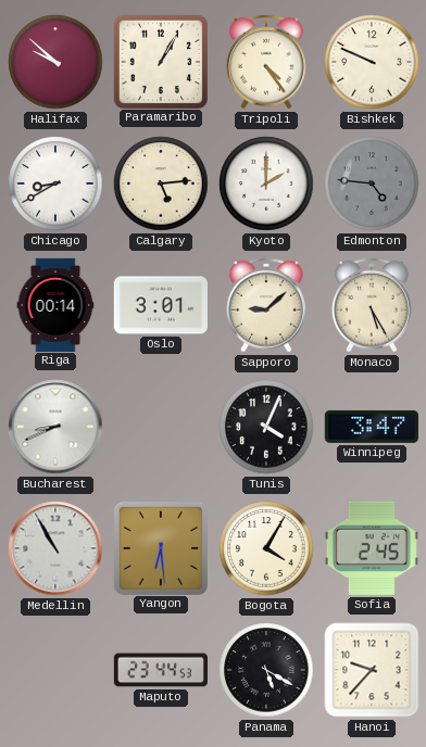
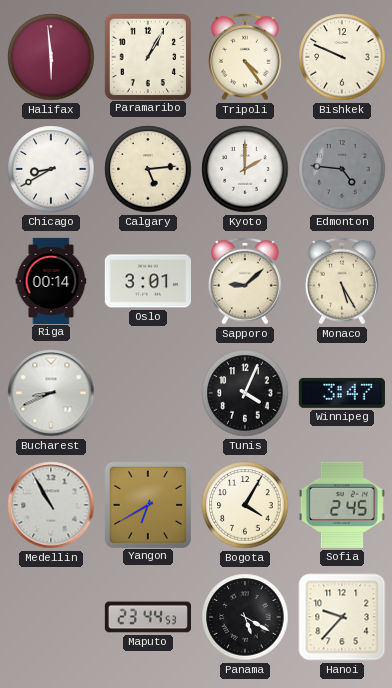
Halifax: 9:52 -> 5:59
Yangon: 6:29 -> 6:40
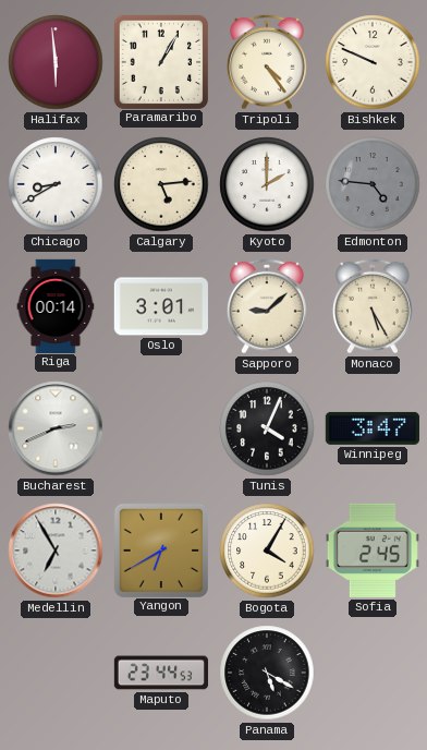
Bucharest: 8:41 -> 2:41
Medellin: 10:55 -> 6:55
Hanoi: 9:37 -> none
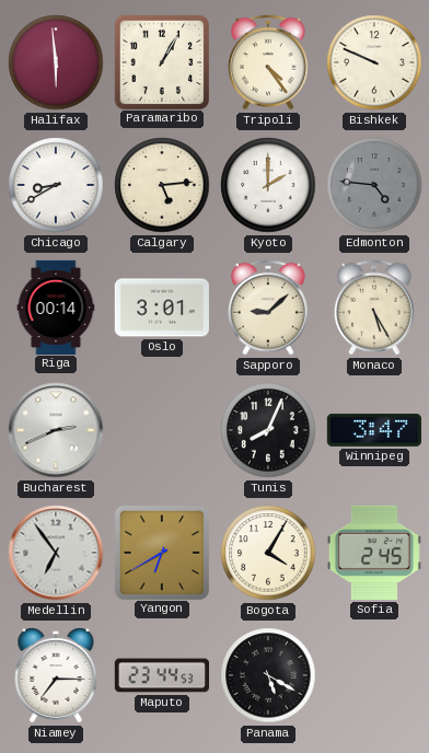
Tunis: 4:04 -> 8:04
Medellin: 6:55 -> 6:54
Niamey: none -> 7:15
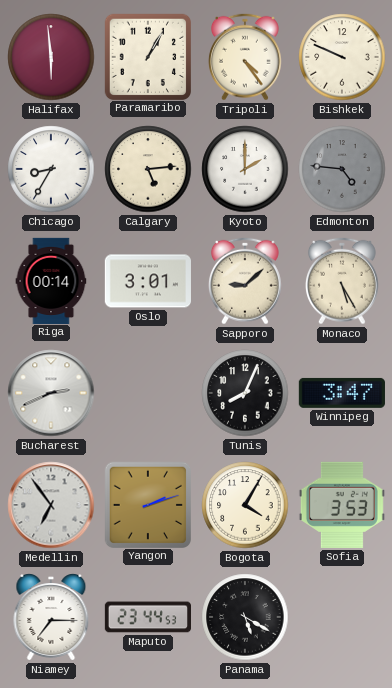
Chicago: 8:40 -> 8:35
Yangon: 6:40 -> 2:12
Sofia: 2:45 -> 3:53
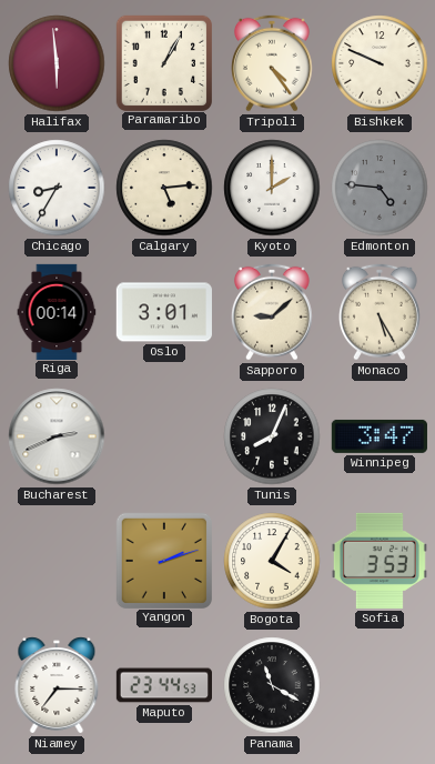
Medellin: 6:54 -> none
Panama: 5:20 -> 11:20
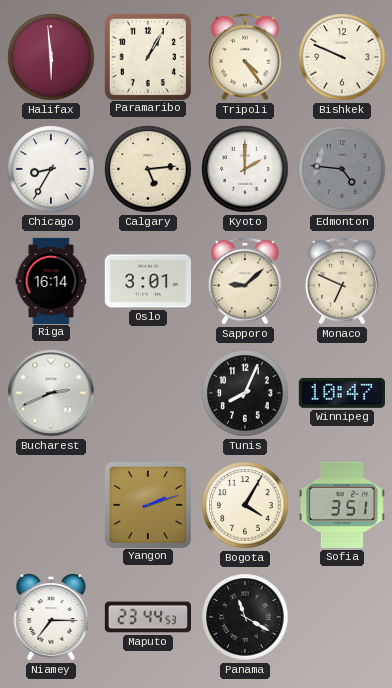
Riga: 00:14 -> 16:14
Monaco: 5:25 -> 6:49
Winnipeg: 3:47 -> 10:47
Sofia: 3:53 -> 3:51
